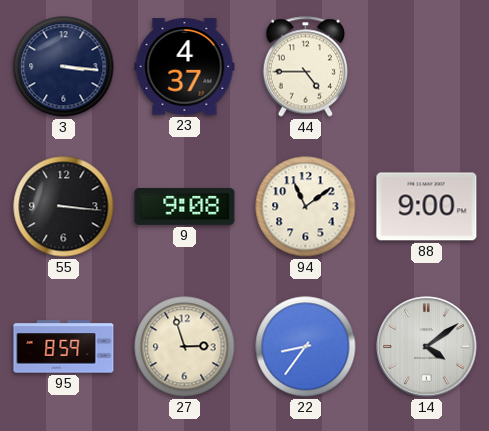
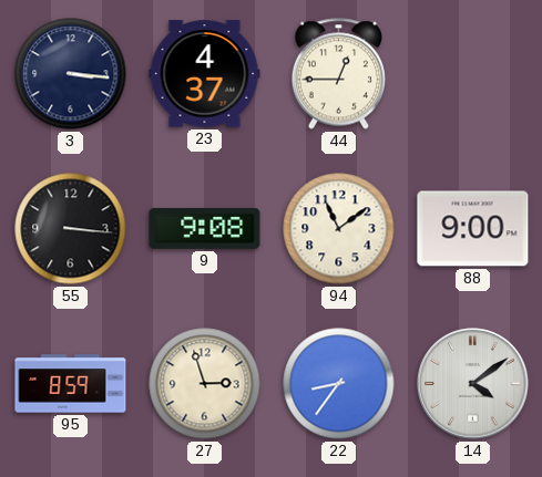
44: 4:45 -> 12:45
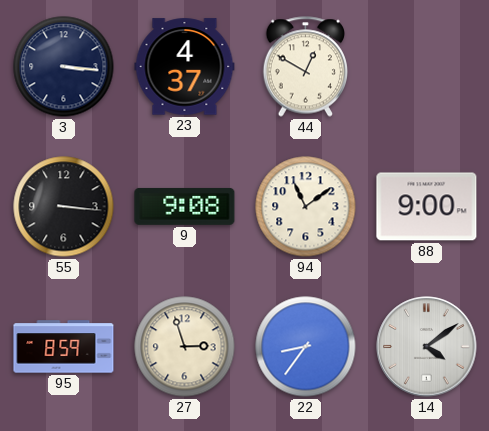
44: 12:45 -> 12:50
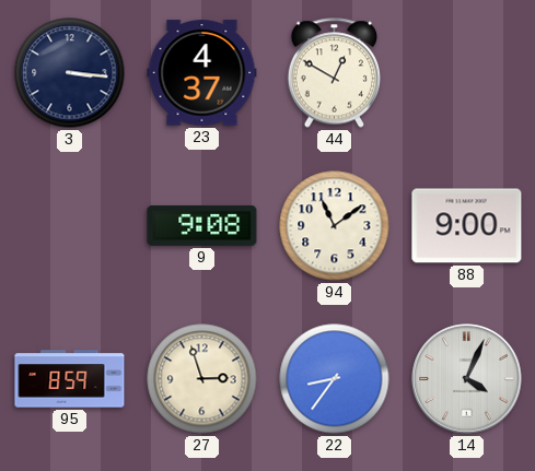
55: 3:16 -> none
14: 4:09 -> 4:04
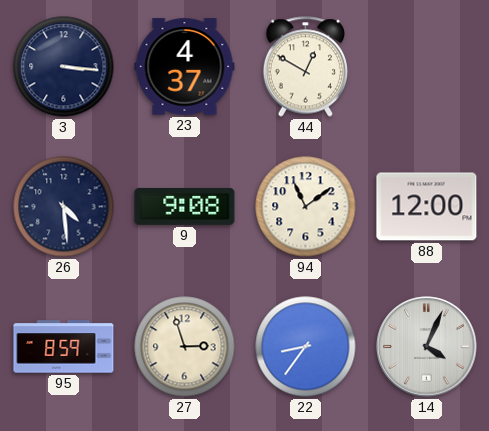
26: none -> 4:29
88: 9:00 -> 12:00
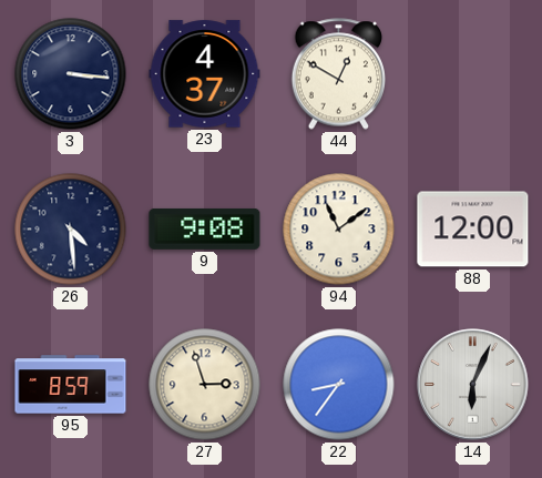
14: 4:04 -> 6:04
